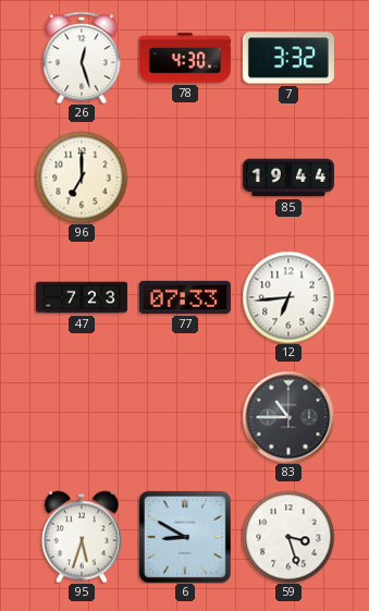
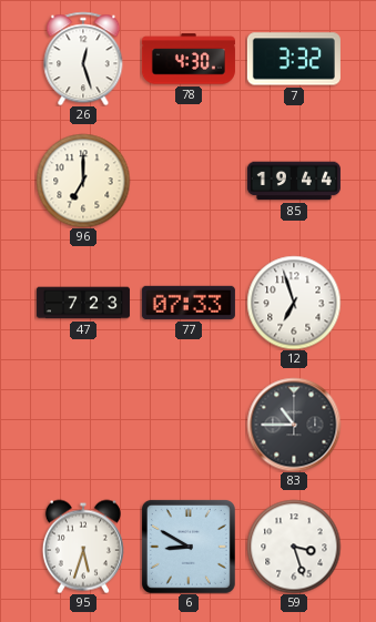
12: 6:44 -> 6:57
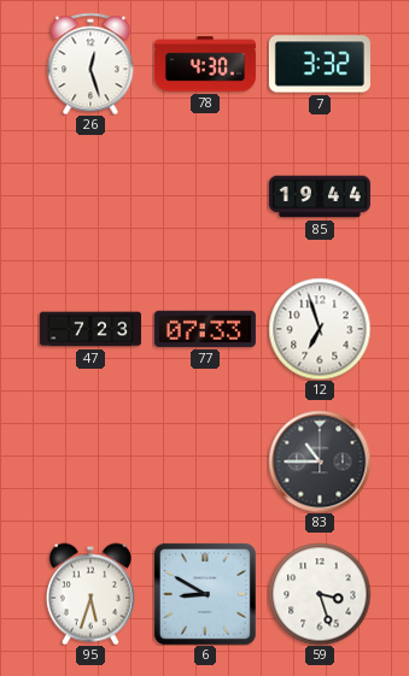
96: 7:00 -> none
